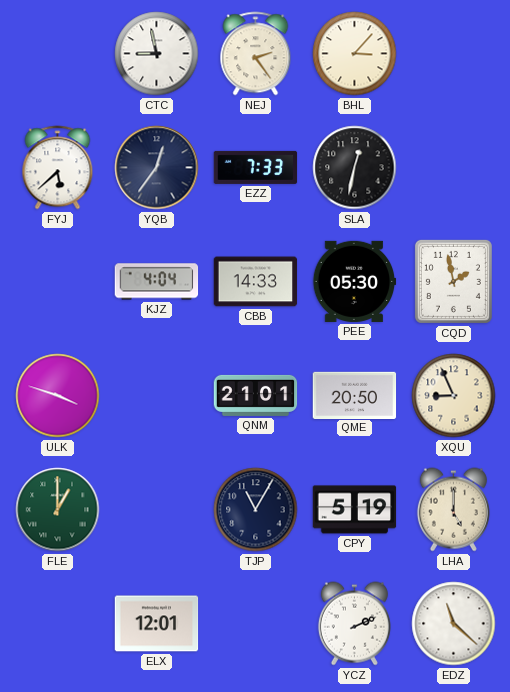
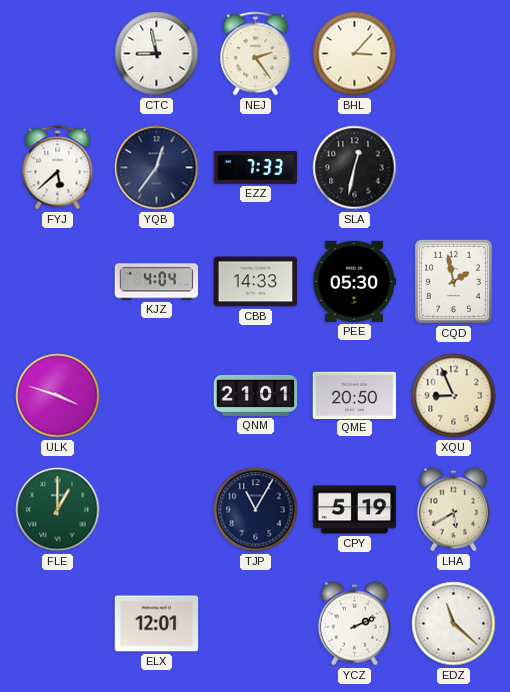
LHA: 5:00 -> 5:40
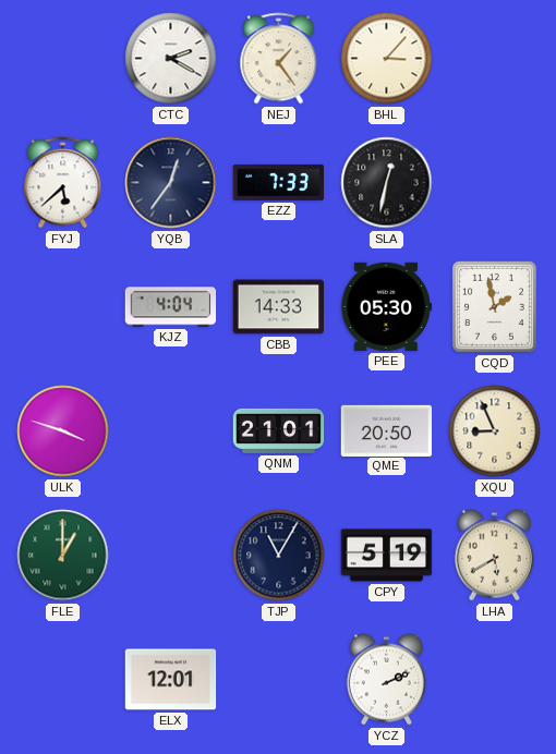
CTC: 8:58 -> 2:20
NEJ: 2:24 -> 1:24
EDZ: 11:22 -> none
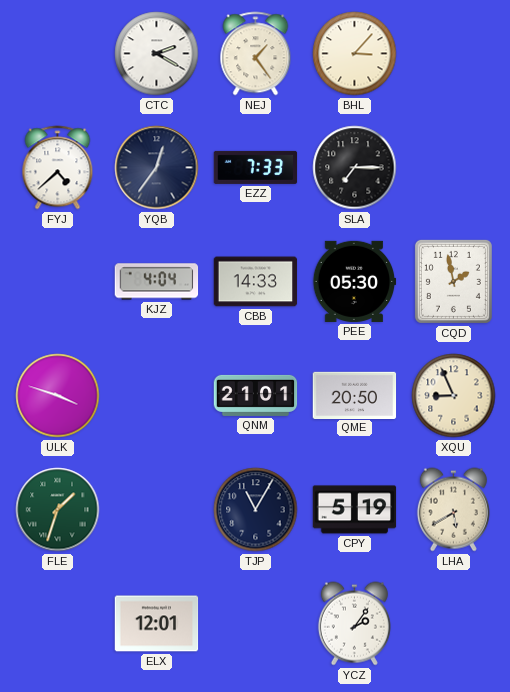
FYJ: 5:38 -> 4:38
SLA: 12:32 -> 7:15
FLE: 1:00 -> 1:33
YCZ: 2:11 -> 2:06
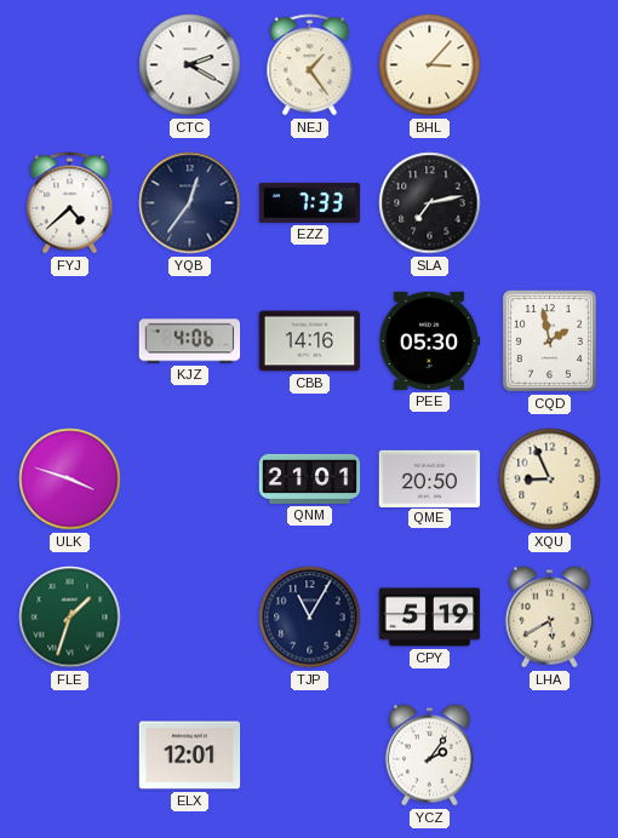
SLA: 7:15 -> 7:13
KJZ: 4:04 -> 4:06
CBB: 14:33 -> 14:16
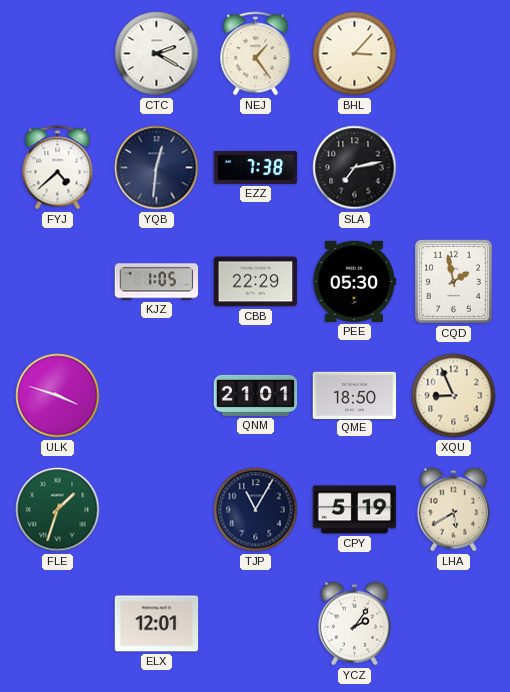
YQB: 12:36 -> 12:31
EZZ: 7:33 -> 7:38
KJZ: 4:06 -> 1:05
CBB: 14:16 -> 22:29
QME: 20:50 -> 18:50
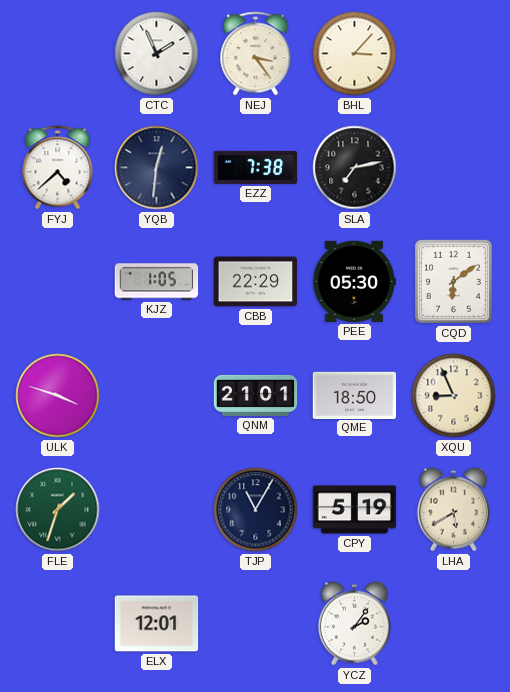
CTC: 2:20 -> 1:56
NEJ: 1:24 -> 3:24
CQD: 1:58 -> 6:09
